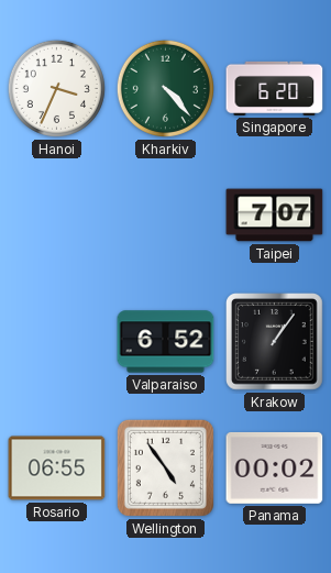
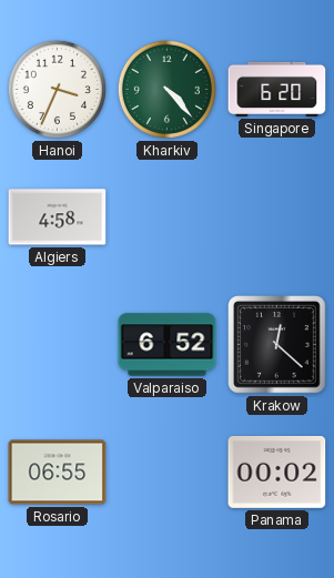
Algiers: none -> 4:58
Taipei: 7:07 -> none
Krakow: 1:06 -> 12:22
Wellington: 4:54 -> none
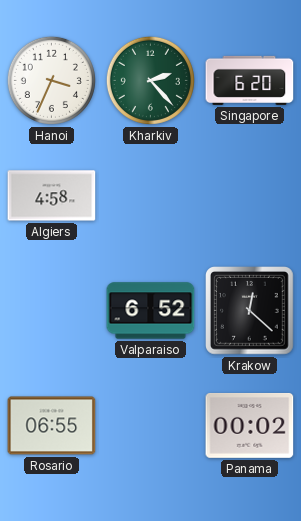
Kharkiv: 4:23 -> 2:23
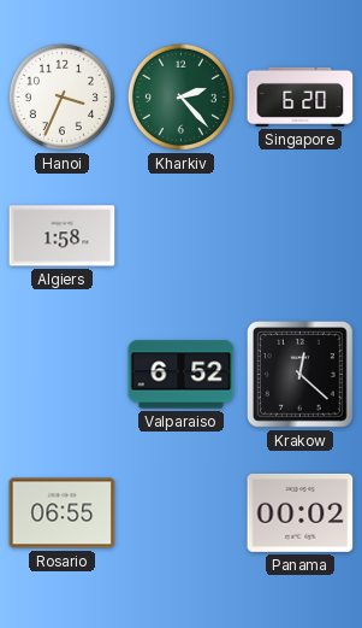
Algiers: 4:58 -> 1:58
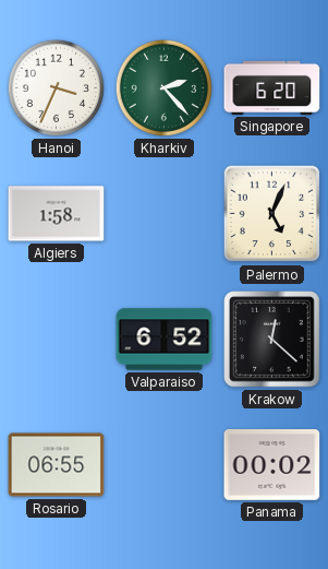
Palermo: none -> 5:04
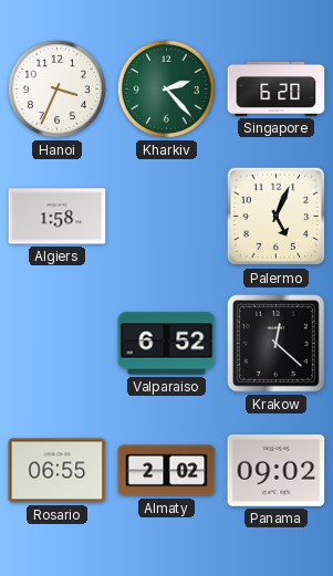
Almaty: none -> 2:02
Panama: 00:02 -> 09:02
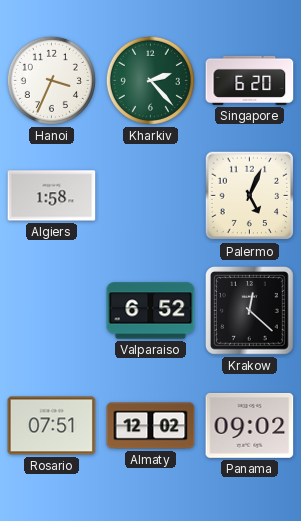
Rosario: 06:55 -> 07:51
Almaty: 2:02 -> 12:02
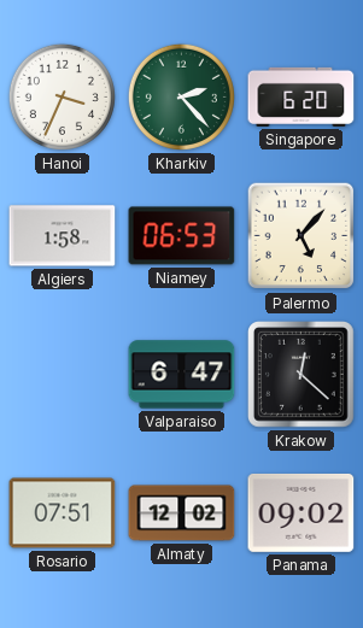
Niamey: none -> 06:53
Palermo: 5:04 -> 5:07
Valparaiso: 6:52 -> 6:47
